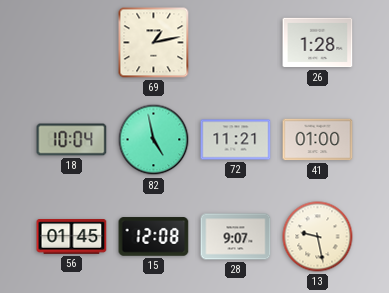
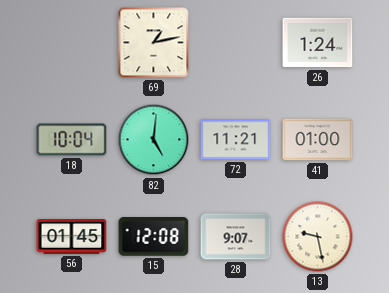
26: 1:28 -> 1:24
82: 4:58 -> 5:01
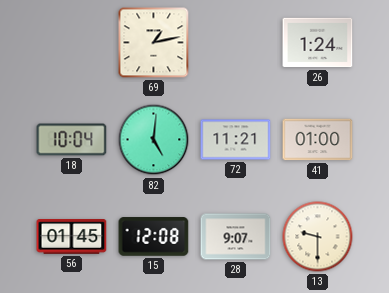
13: 9:28 -> 9:30
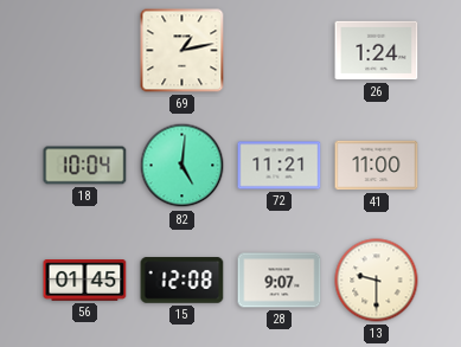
41: 01:00 -> 11:00
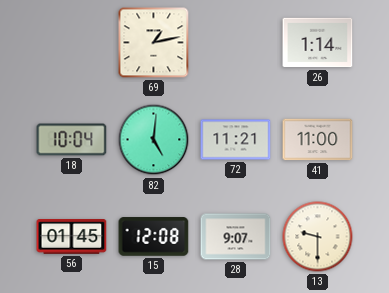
26: 1:24 -> 1:14
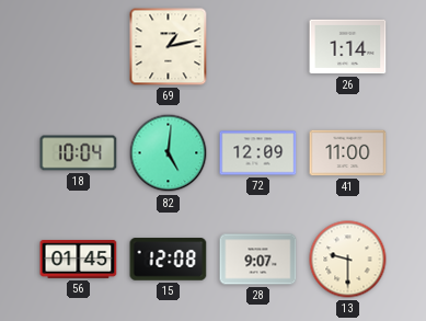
72: 11:21 -> 12:09
